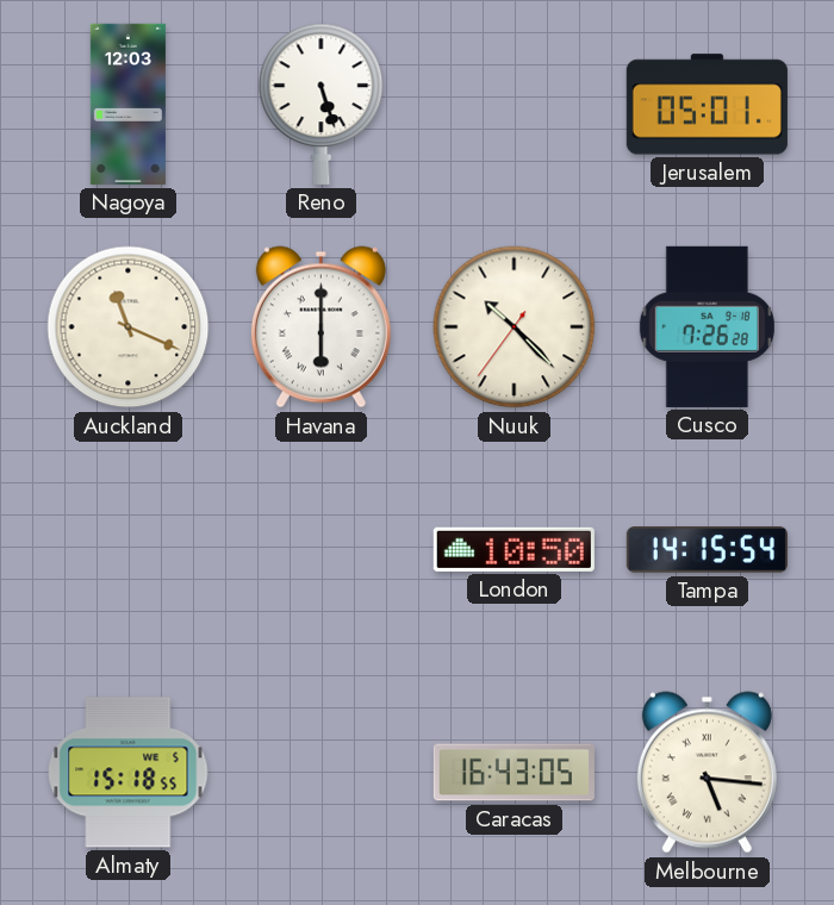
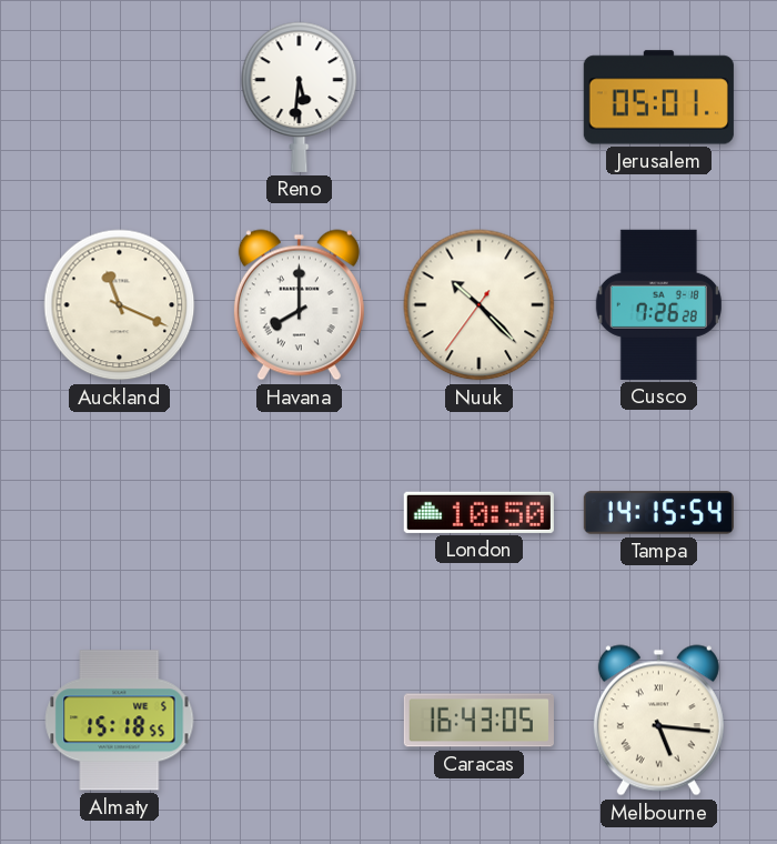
Nagoya: 12:03 -> none
Reno: 5:27 -> 5:31
Havana: 6:00 -> 8:00
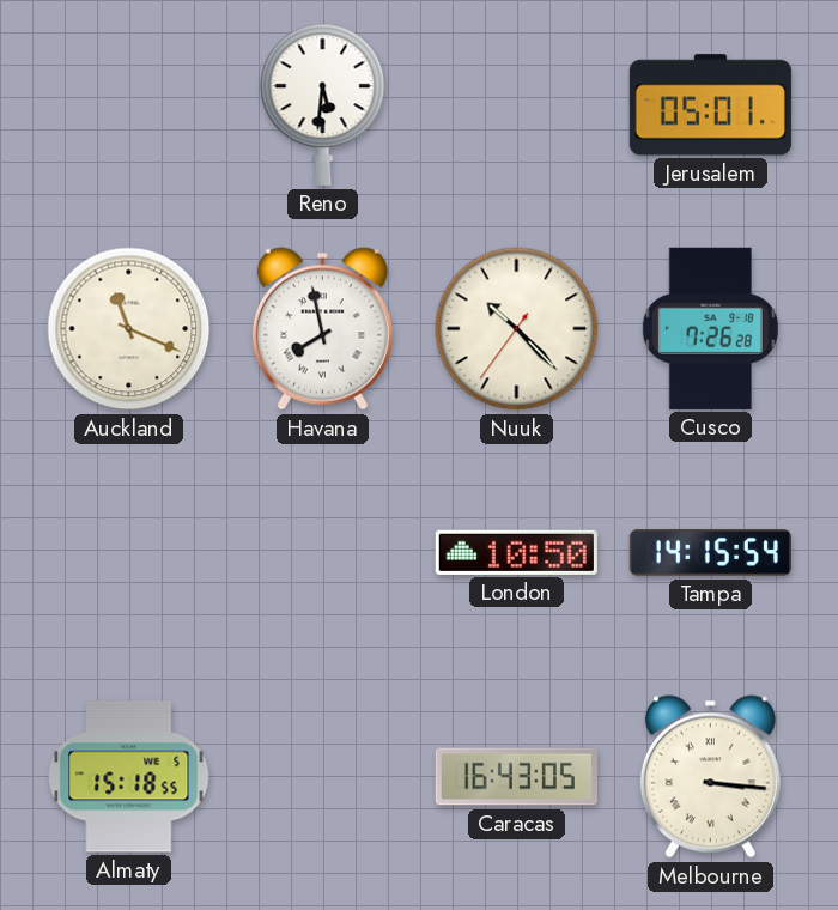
Havana: 8:00 -> 7:58
Melbourne: 5:16 -> 3:16
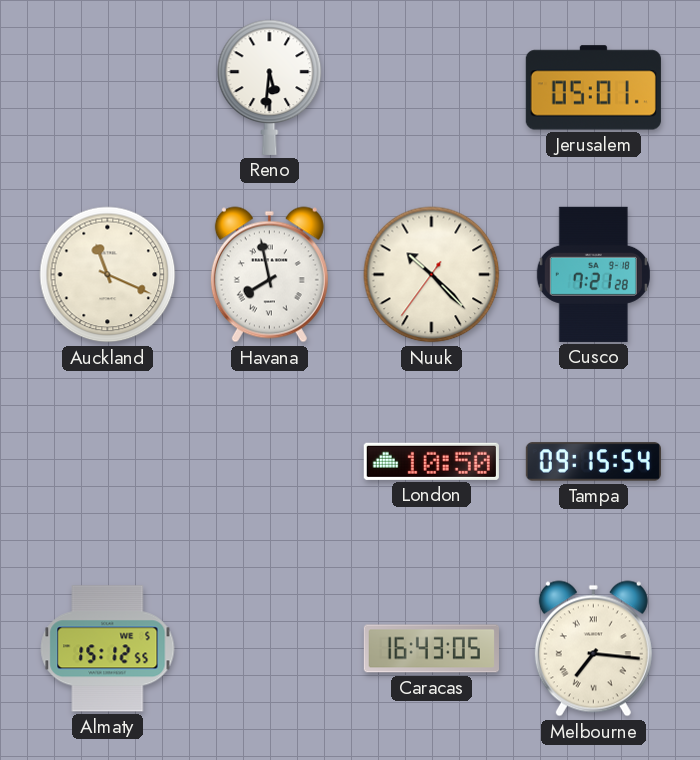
Cusco: 7:26 -> 7:21
Tampa: 14:15 -> 09:15
Almaty: 15:18 -> 15:12
Melbourne: 3:16 -> 7:16
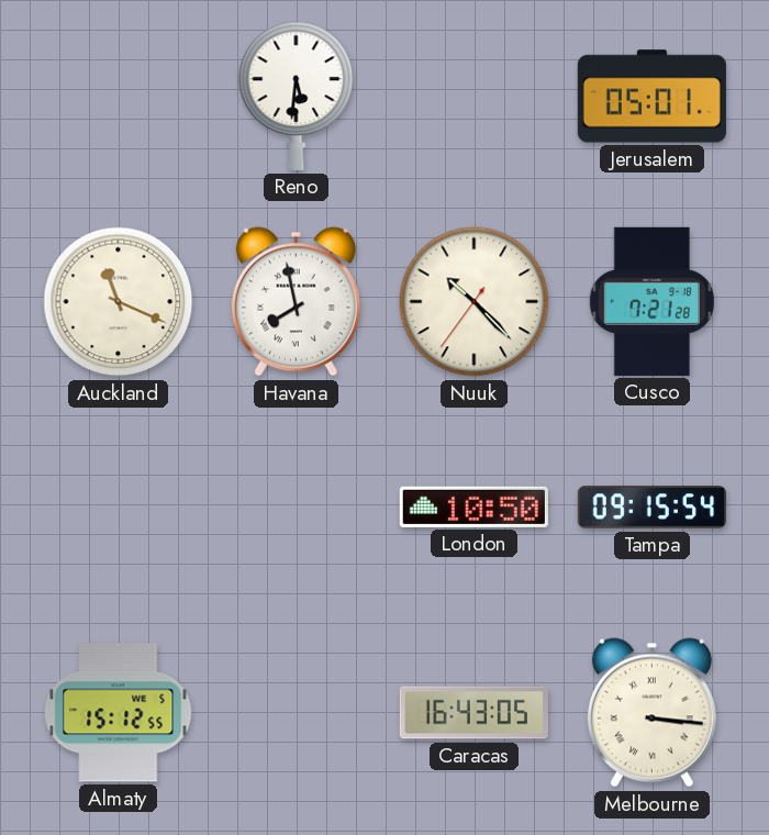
Melbourne: 7:16 -> 3:16
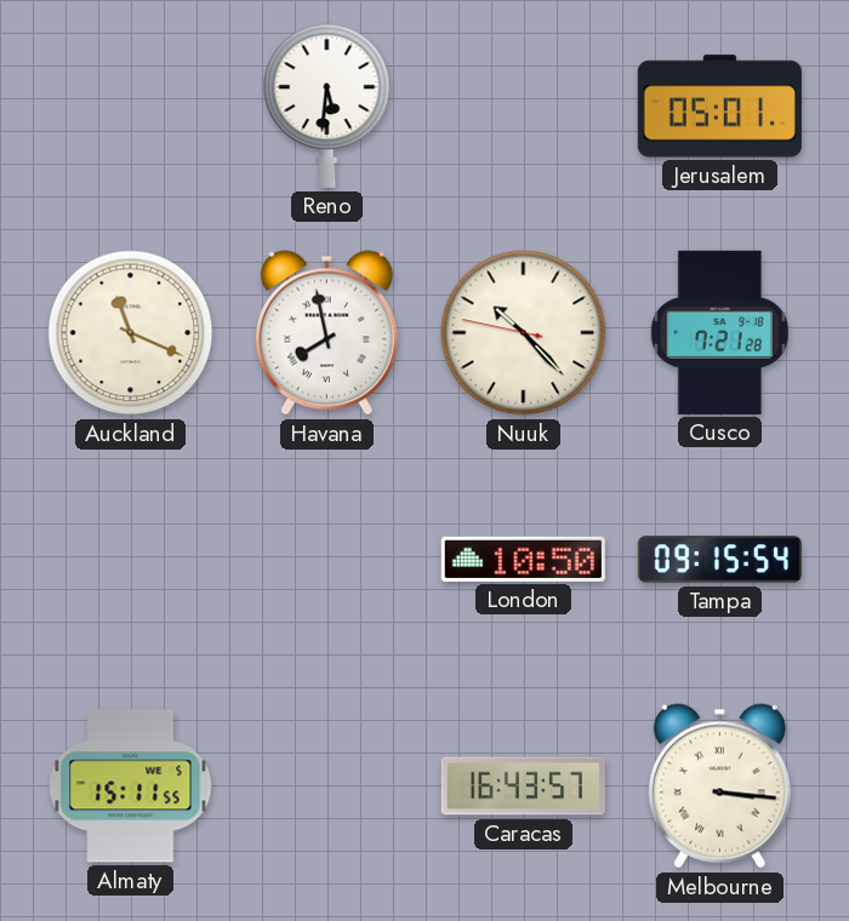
Nuuk: 10:22:36 -> 10:22:47
Almaty: 15:12 -> 15:11
Caracas: 16:43:05 -> 16:43:57
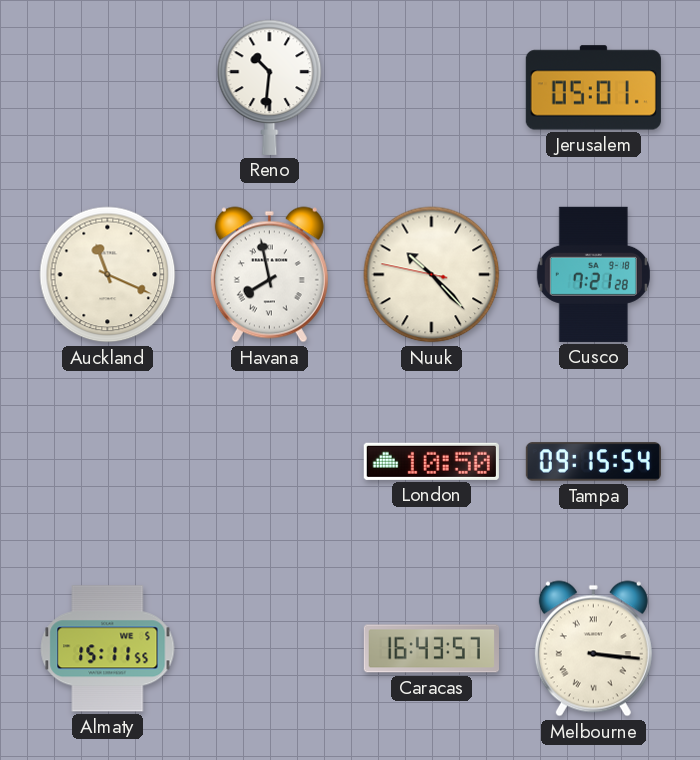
Reno: 5:31 -> 10:31
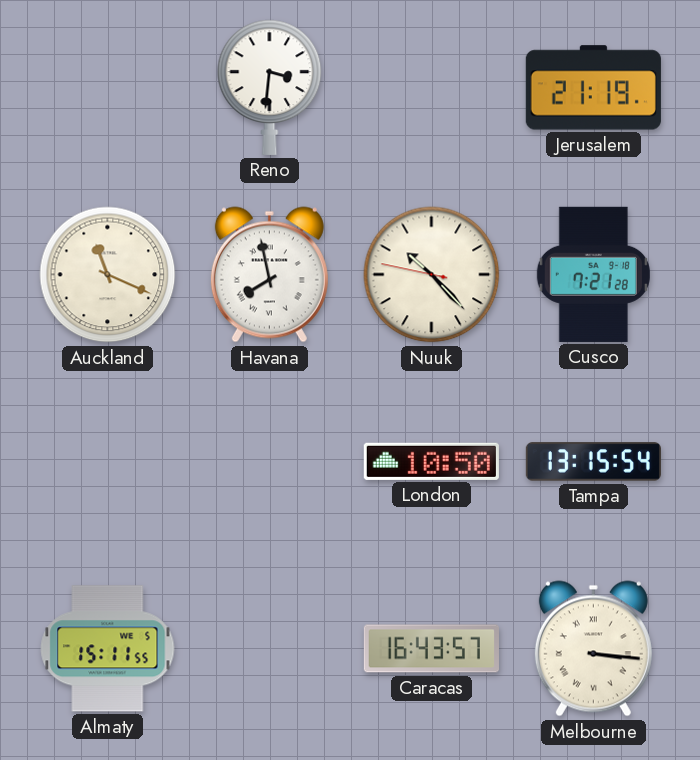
Reno: 10:31 -> 3:31
Jerusalem: 05:01 -> 21:19
Tampa: 09:15 -> 13:15
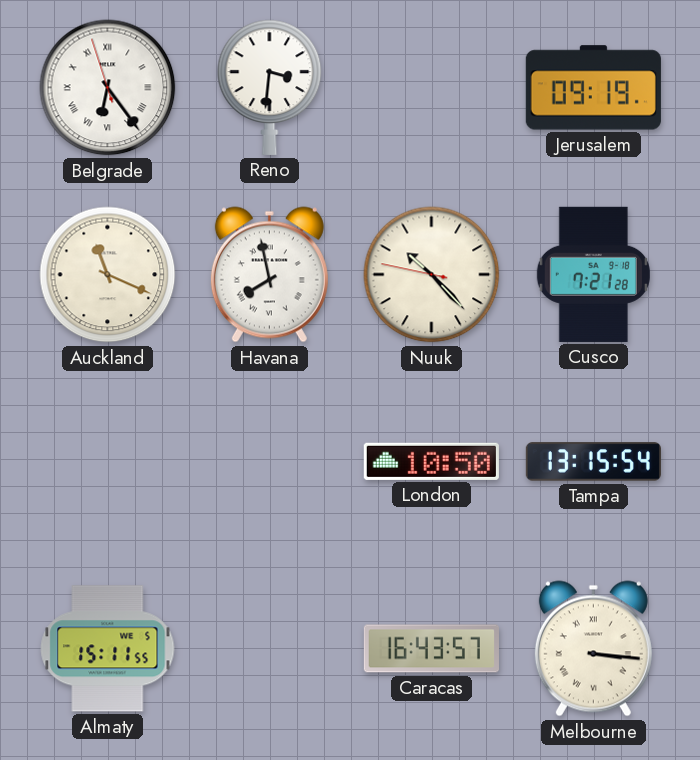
Belgrade: none -> 6:23
Jerusalem: 21:19 -> 09:19
